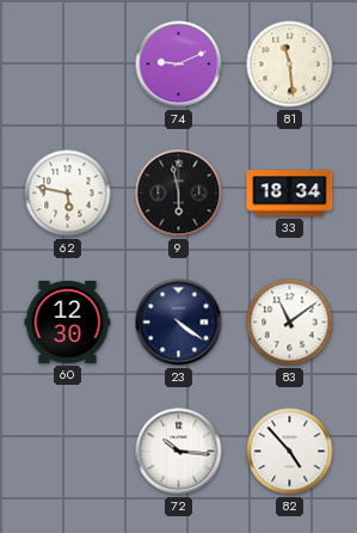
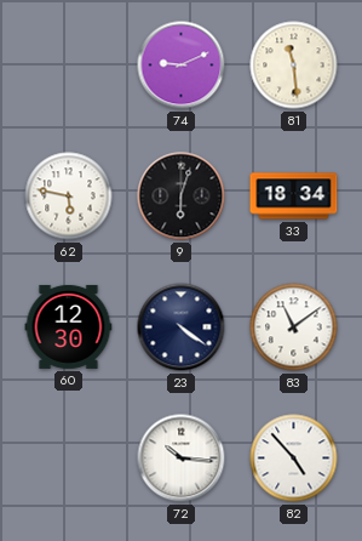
9: 5:58 -> 6:03
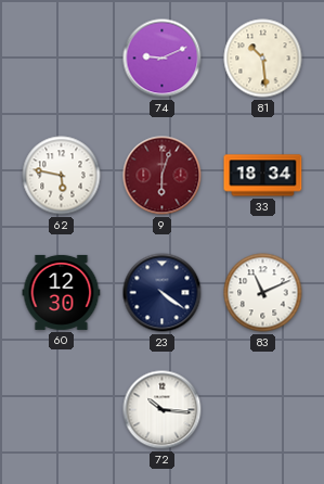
81: 11:29 -> 10:29
9 dial: black -> burgundy
83: 11:09 -> 11:11
82: 4:53 -> none
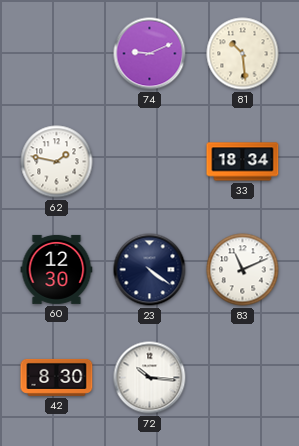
62: 5:47 -> 1:47
9: 6:03 -> none
42: none -> 8:30
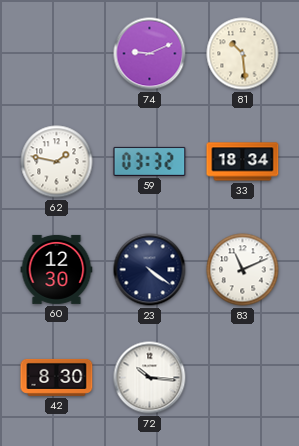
59: none -> 03:32
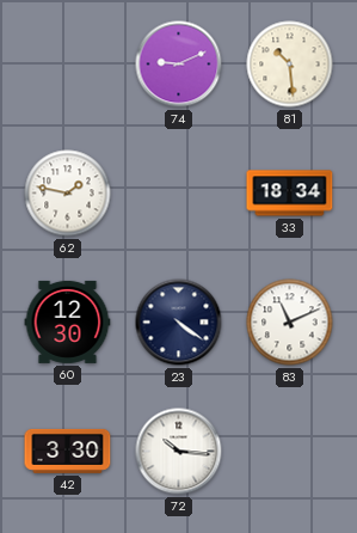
59: 03:32 -> none
42: 8:30 -> 3:30
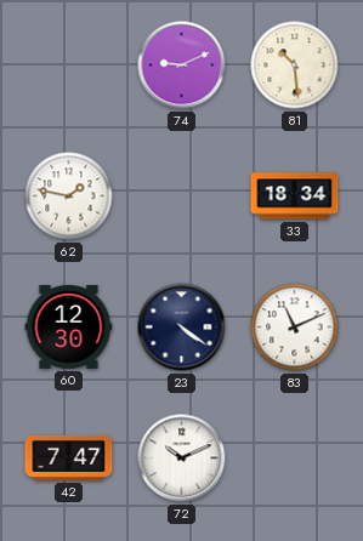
42: 3:30 -> 7:47
72: 10:16 -> 10:11
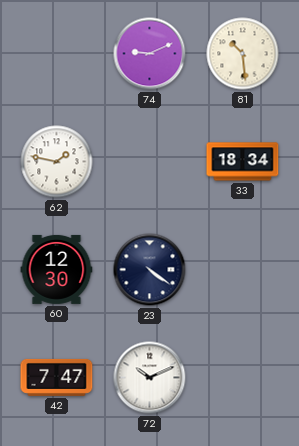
83: 11:11 -> none
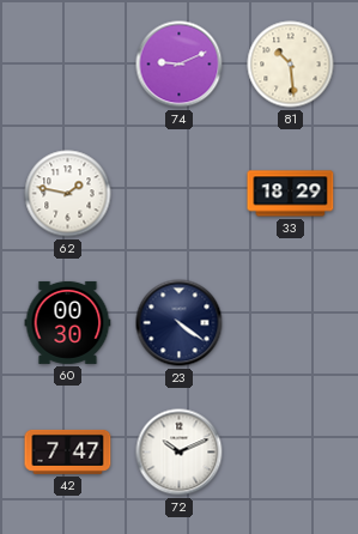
33: 18:34 -> 18:29
60: 12:30 -> 00:30
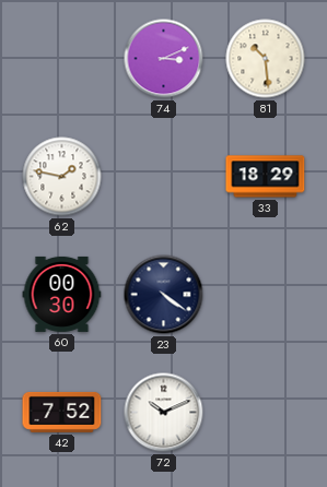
74: 9:11 -> 3:11
42: 7:47 -> 7:52
